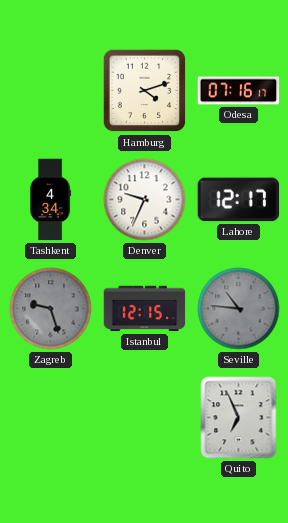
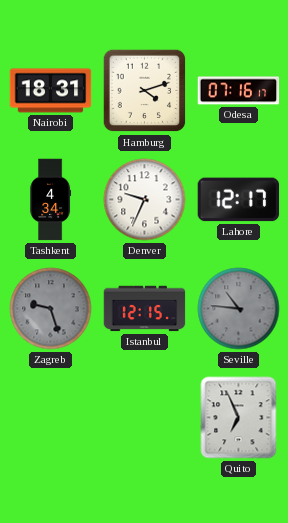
Nairobi: none -> 18:31
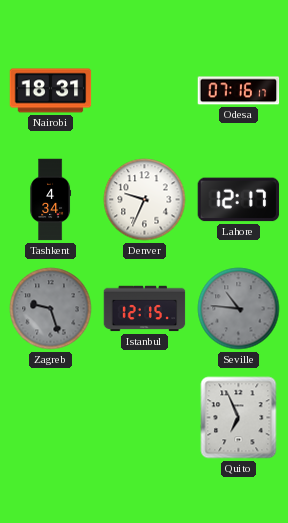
Hamburg: 4:12 -> none
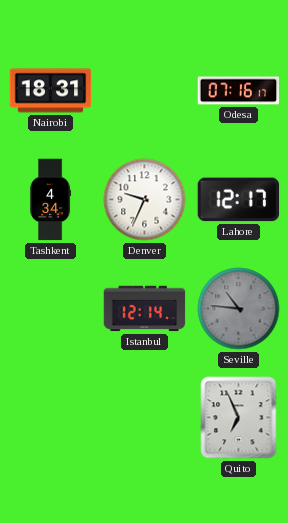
Zagreb: 9:27 -> none
Istanbul: 12:15 -> 12:14
